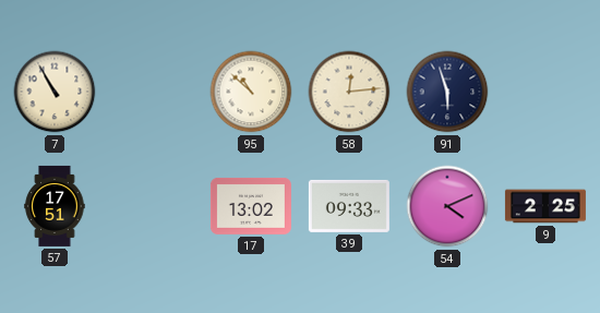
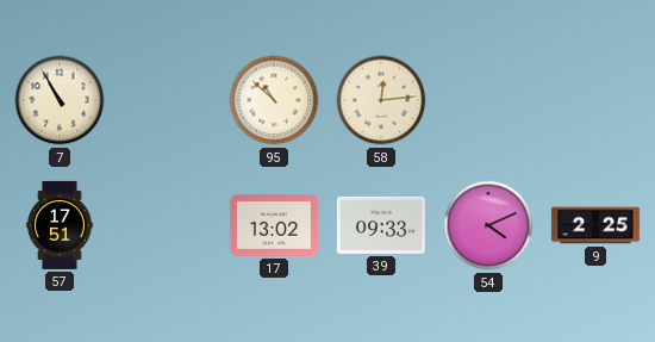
91: 5:57 -> none
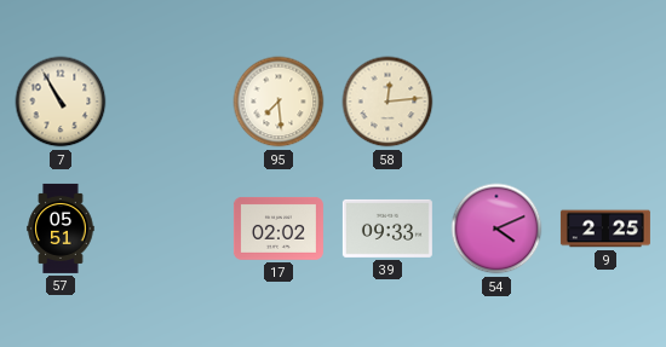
95: 10:52 -> 7:29
57: 17:51 -> 05:51
17: 13:02 -> 02:02
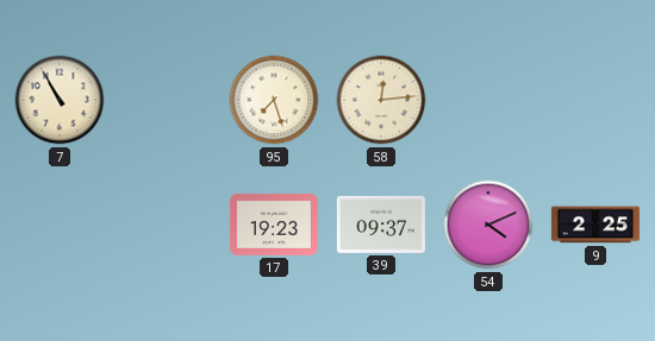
95: 7:29 -> 7:27
57: 05:51 -> none
17: 02:02 -> 19:23
39: 09:33 -> 09:37
